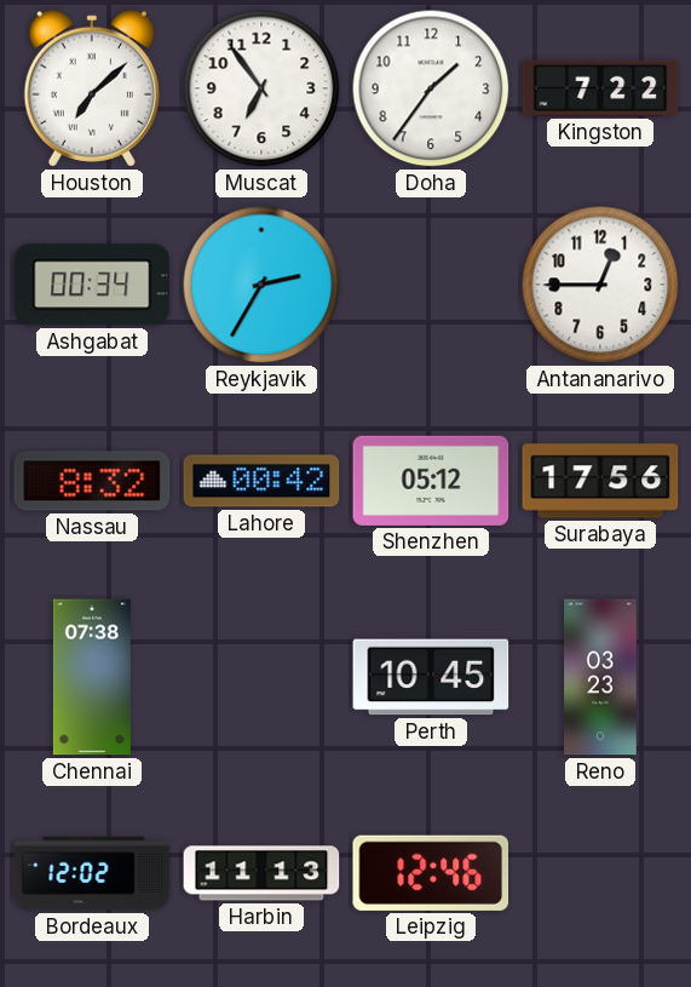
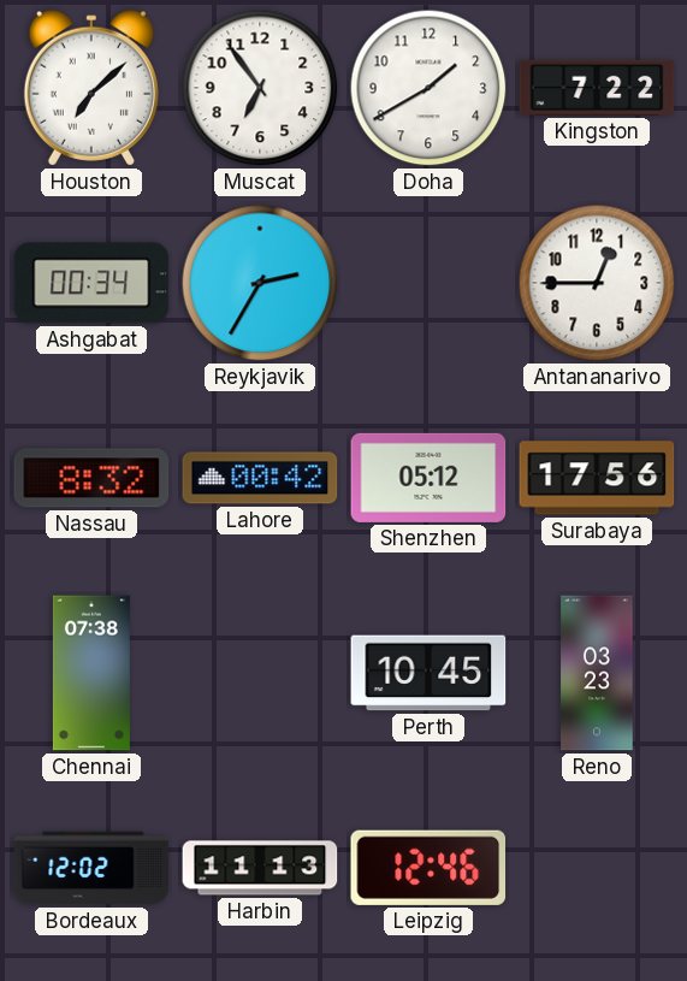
Doha: 1:36 -> 1:40
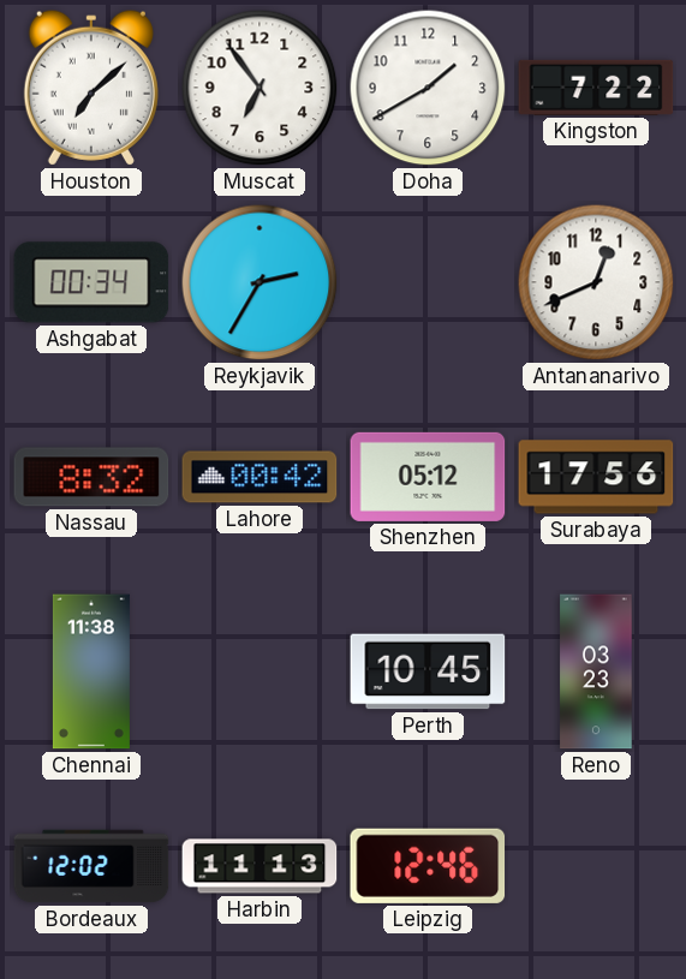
Antananarivo: 12:45 -> 12:41
Chennai: 07:38 -> 11:38
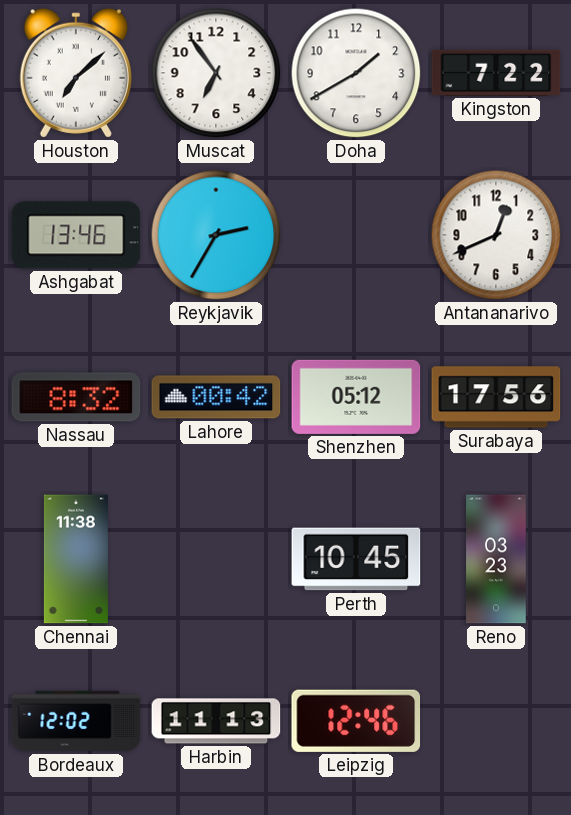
Ashgabat: 00:34 -> 13:46
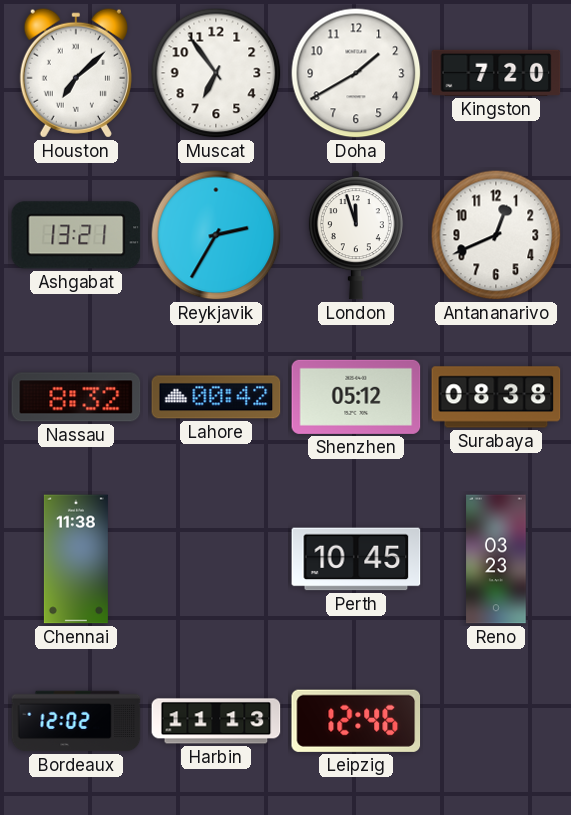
Kingston: 7:22 -> 7:20
Ashgabat: 13:46 -> 13:21
London: none -> 11:57
Surabaya: 17:56 -> 08:38
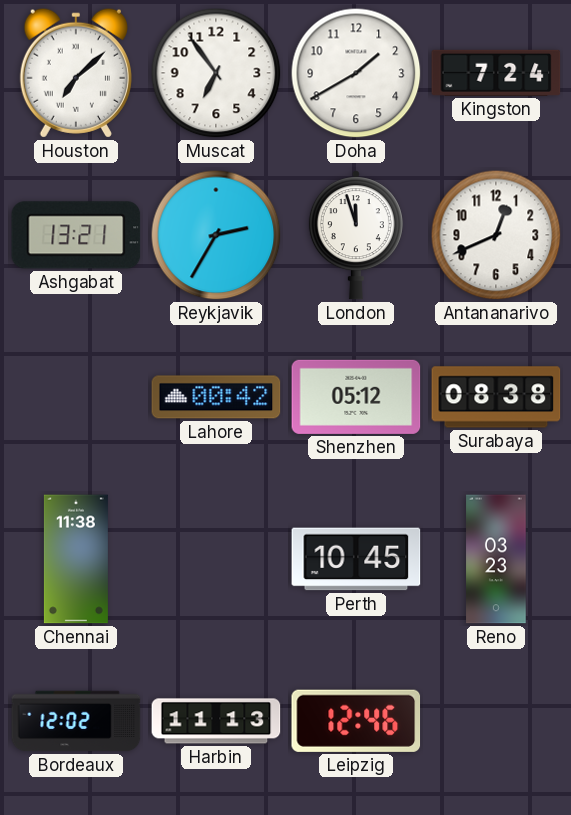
Kingston: 7:20 -> 7:24
Nassau: 8:32 -> none
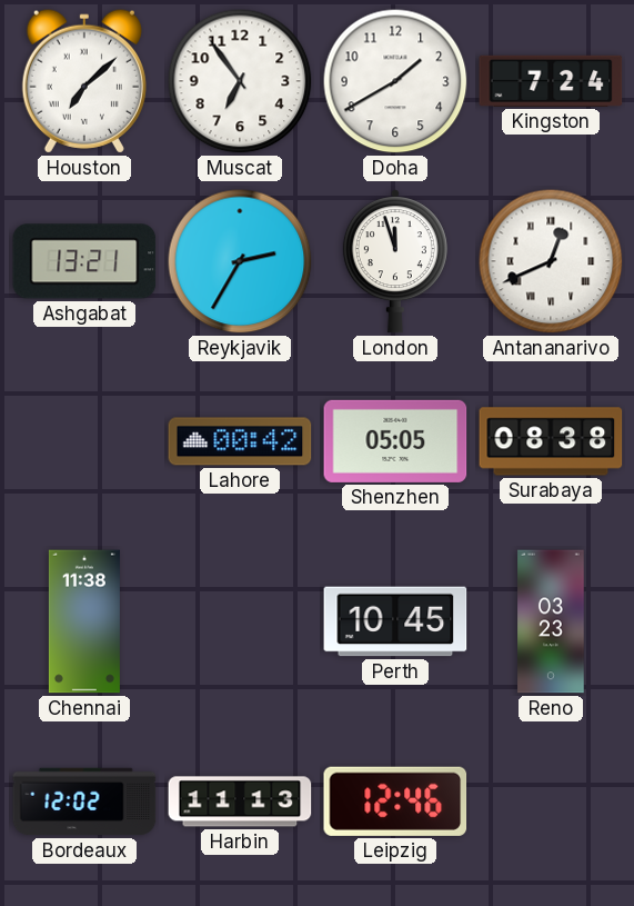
Antananarivo numerals: Arabic -> Roman
Shenzhen: 05:12 -> 05:05
